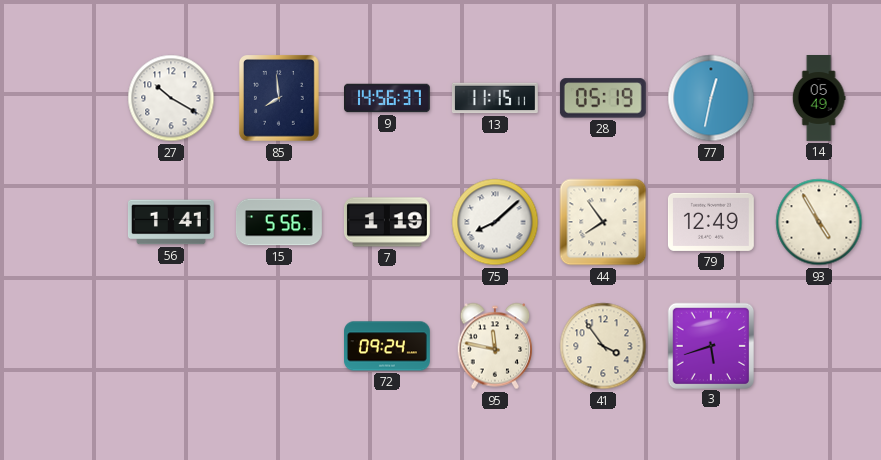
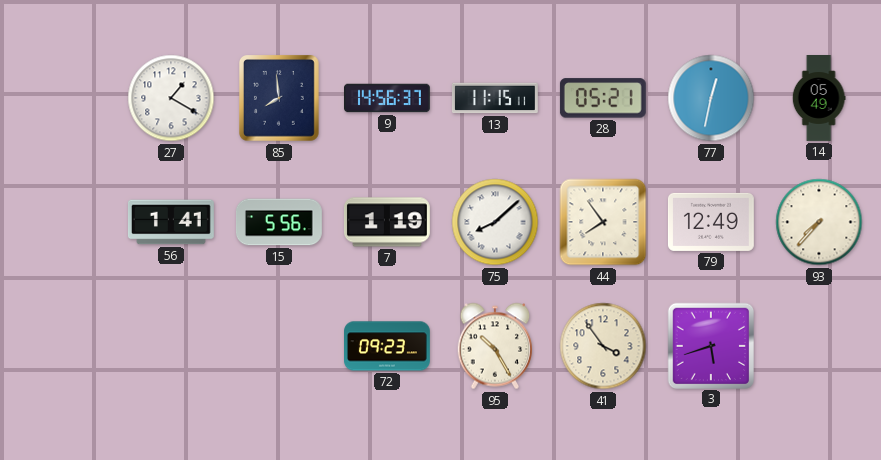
27: 10:20 -> 1:20
28: 05:19 -> 05:21
93: 4:55 -> 7:37
72: 09:24 -> 09:23
95: 11:47 -> 10:25
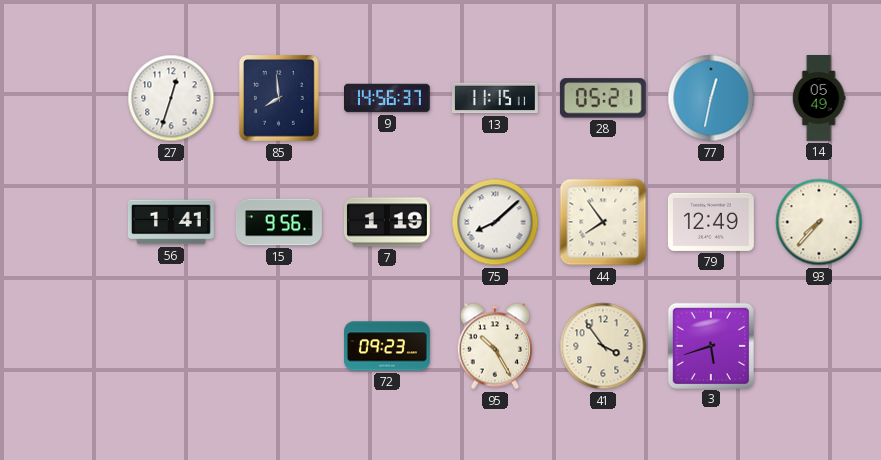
27: 1:20 -> 12:33
15: 5:56 -> 9:56
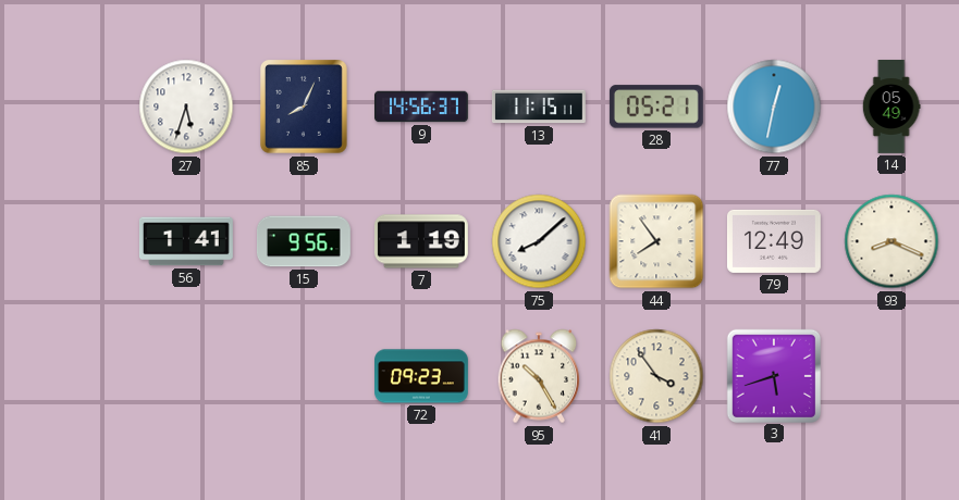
27: 12:33 -> 5:33
85: 7:59 -> 8:04
93: 7:37 -> 8:19
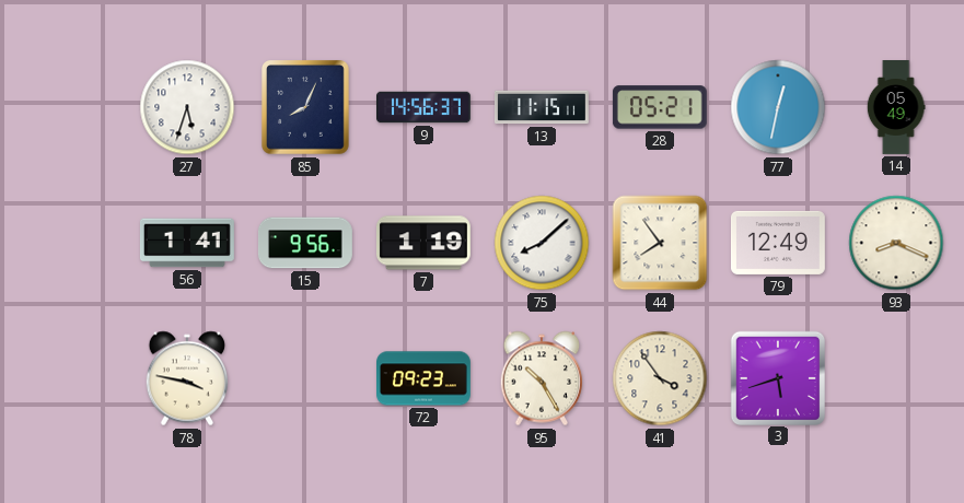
78: none -> 3:47
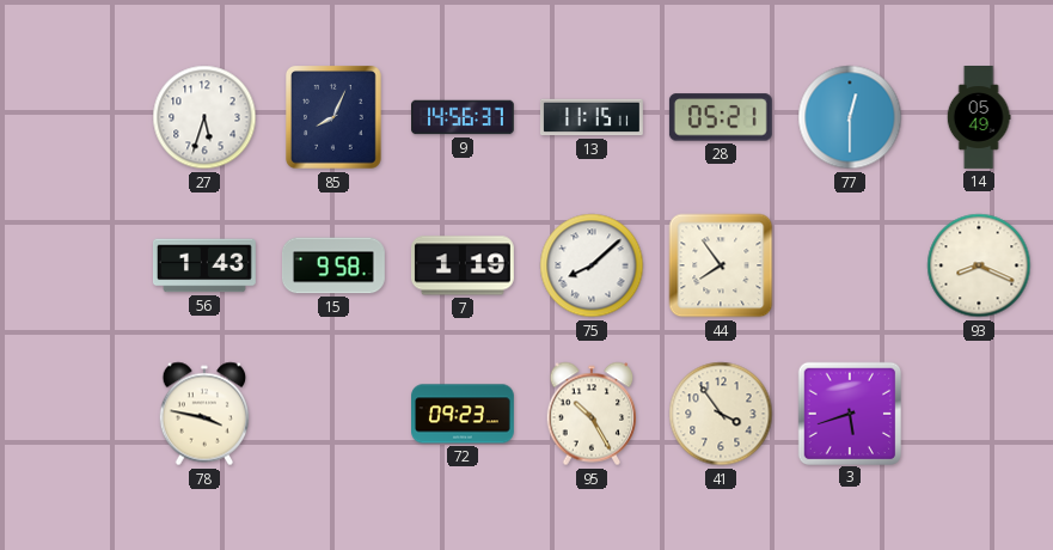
77: 12:32 -> 12:30
56: 1:41 -> 1:43
15: 9:56 -> 9:58
79: 12:49 -> none
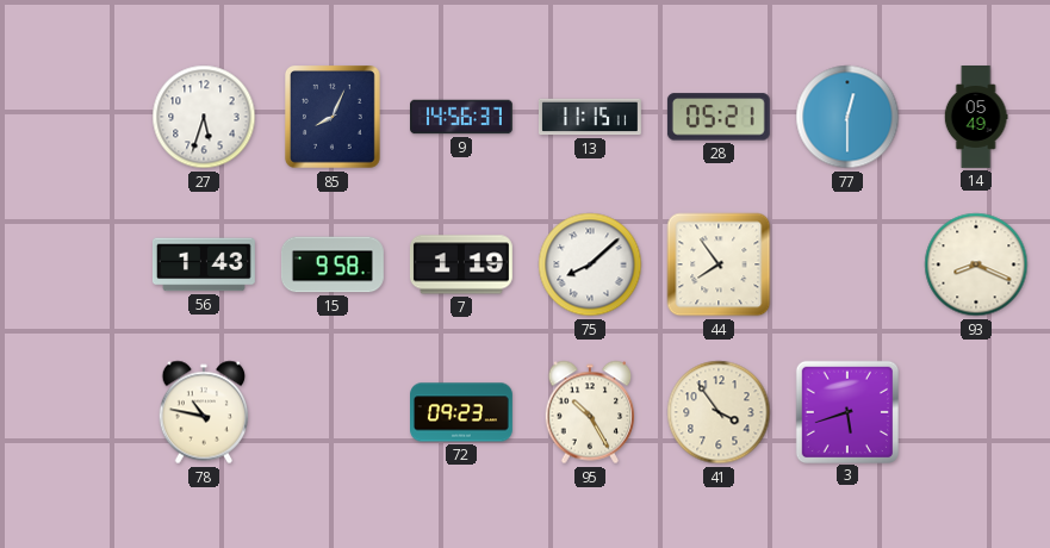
78: 3:47 -> 10:47
